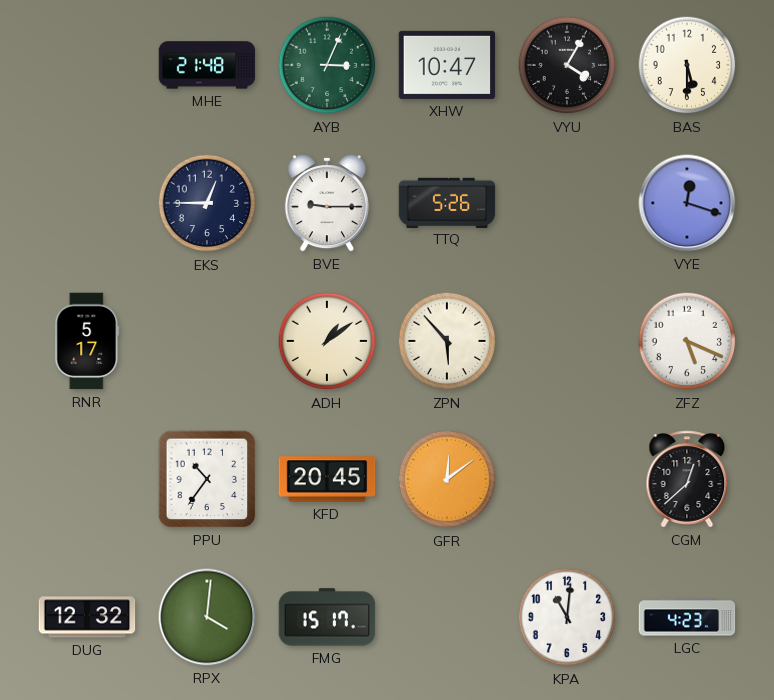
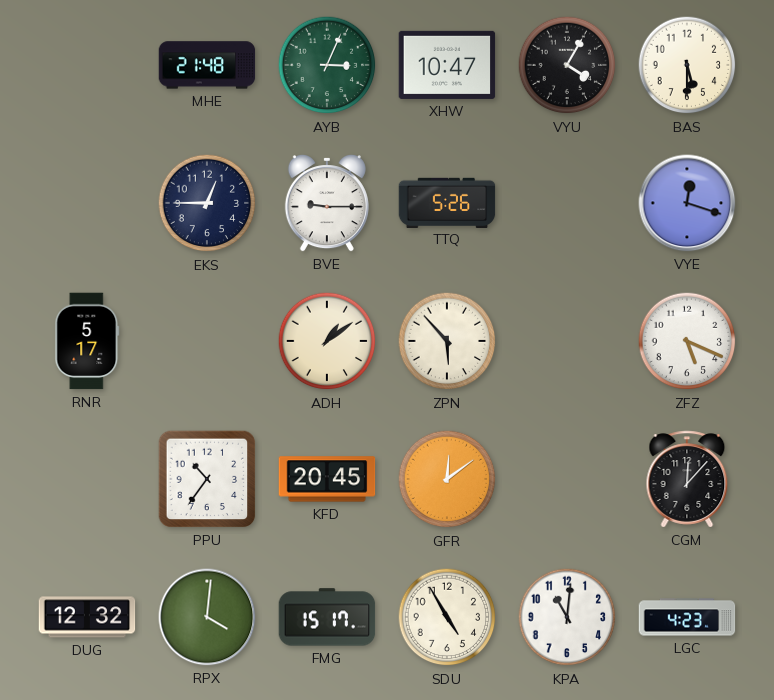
CGM: 12:38 -> 12:07
SDU: none -> 4:55
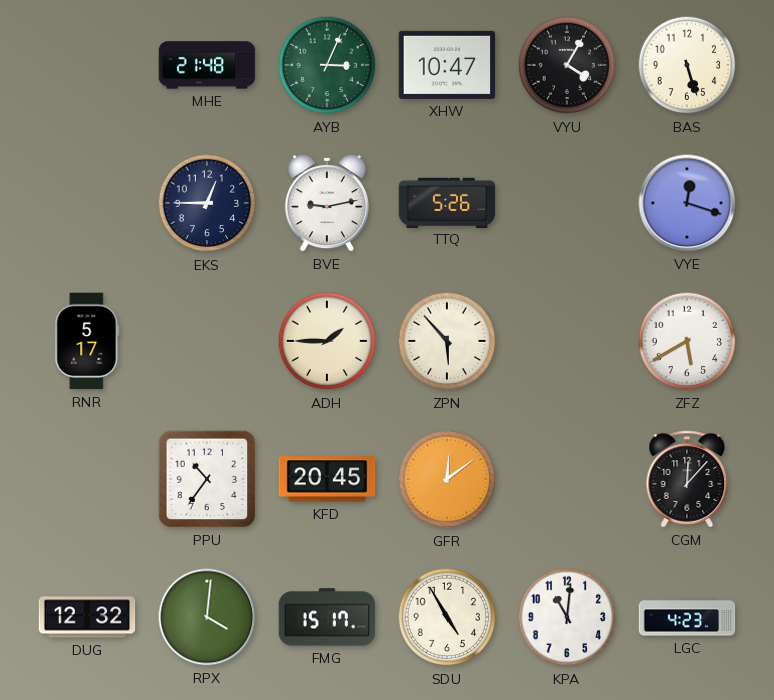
BAS: 5:30 -> 5:27
BVE: 9:15 -> 9:13
ADH: 1:09 -> 1:45
ZFZ: 5:19 -> 5:40
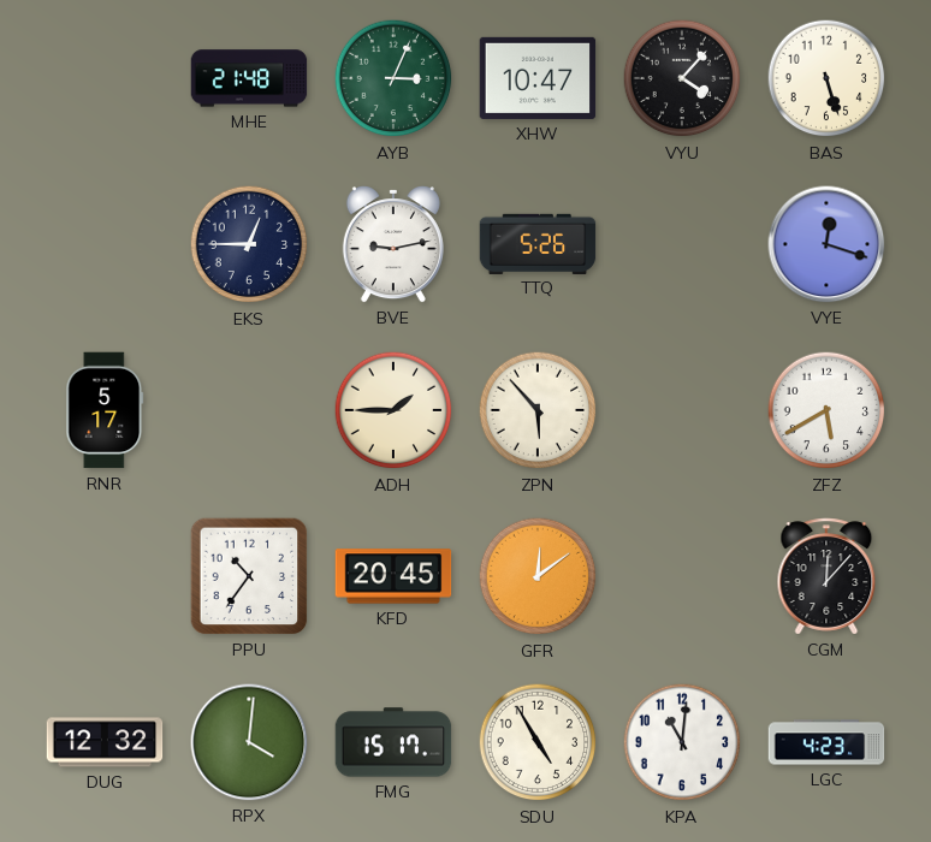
VYU: 4:05 -> 4:07
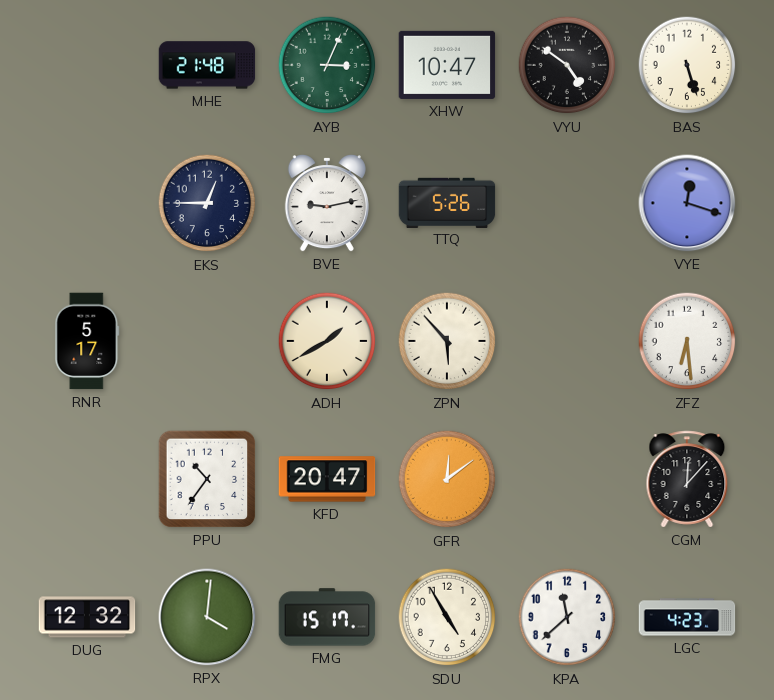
VYU: 4:07 -> 4:51
ADH: 1:45 -> 1:40
ZFZ: 5:40 -> 6:29
KFD: 20:45 -> 20:47
KPA: 11:01 -> 11:38
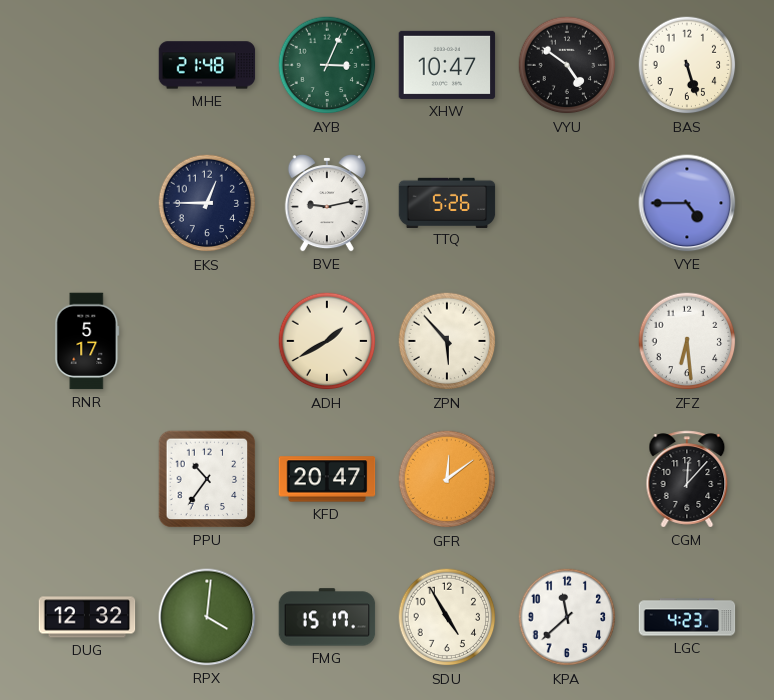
VYE: 12:18 -> 4:45
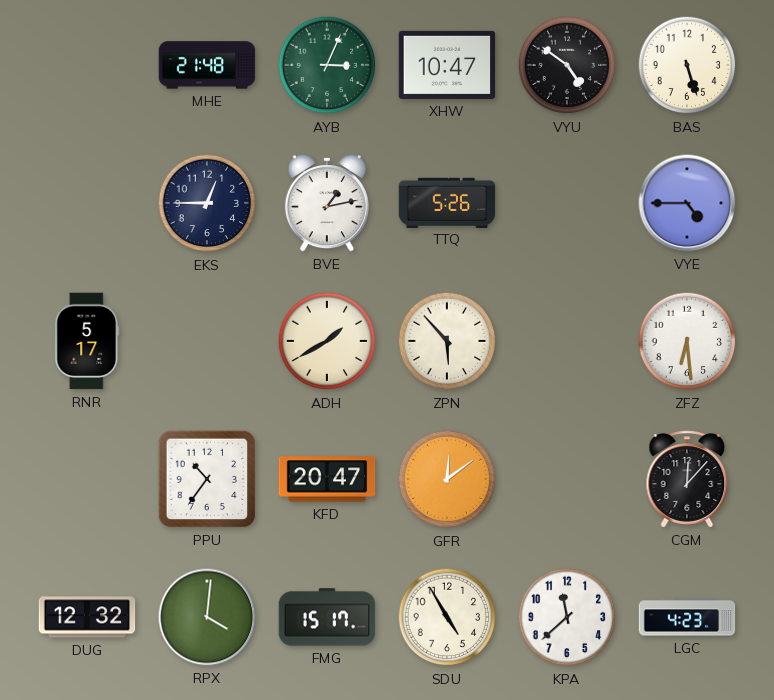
BVE: 9:13 -> 1:13
